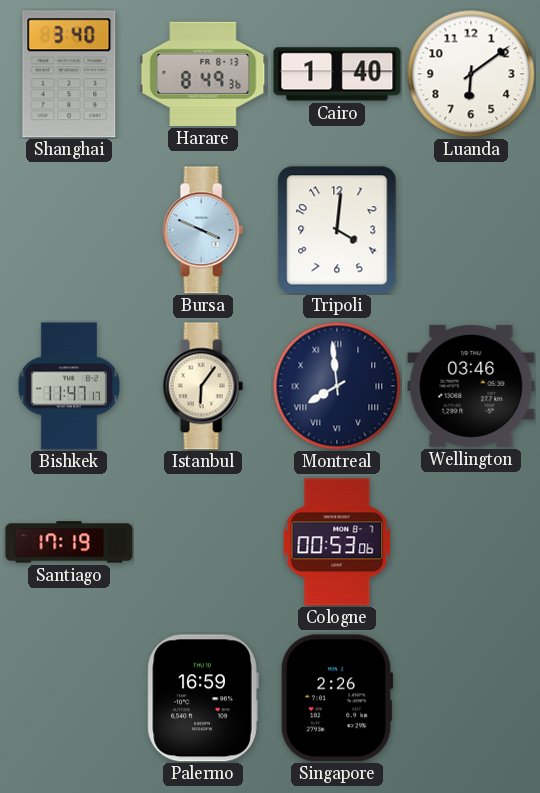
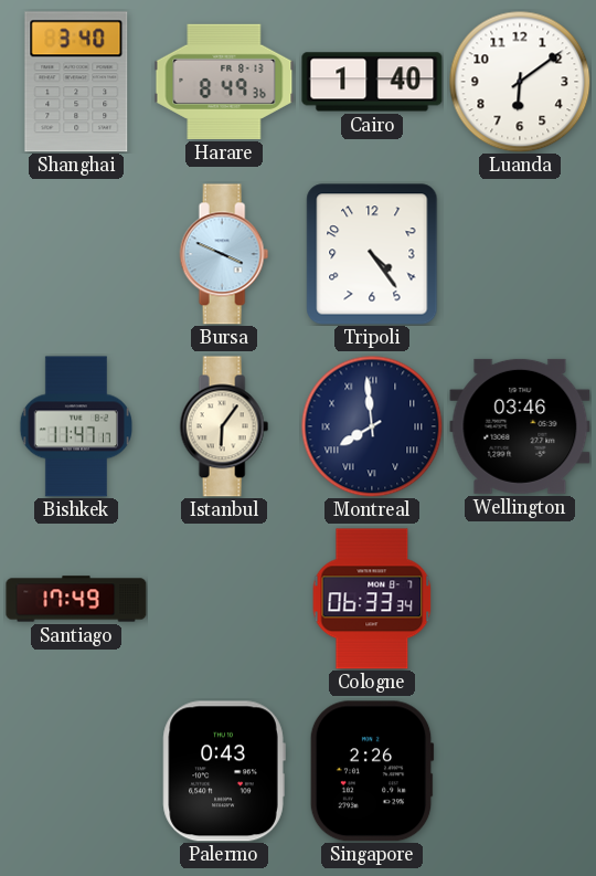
Tripoli: 4:01 -> 4:24
Santiago: 17:19 -> 17:49
Cologne: 00:53 -> 06:33
Palermo: 16:59 -> 0:43
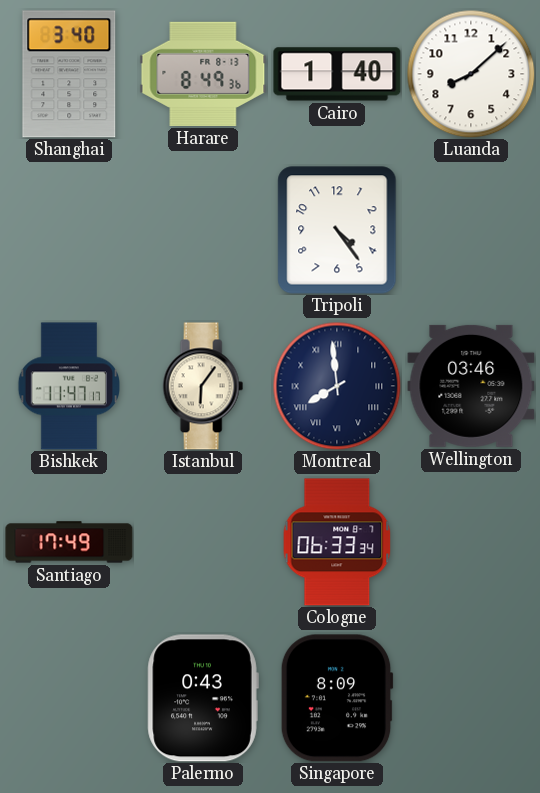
Luanda: 6:09 -> 8:08
Bursa: 3:49 -> none
Singapore: 2:26 -> 8:09
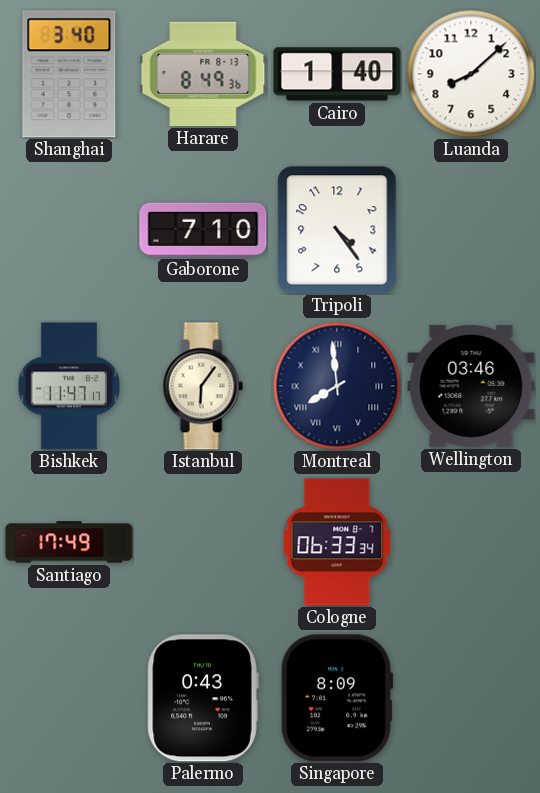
Gaborone: none -> 7:10
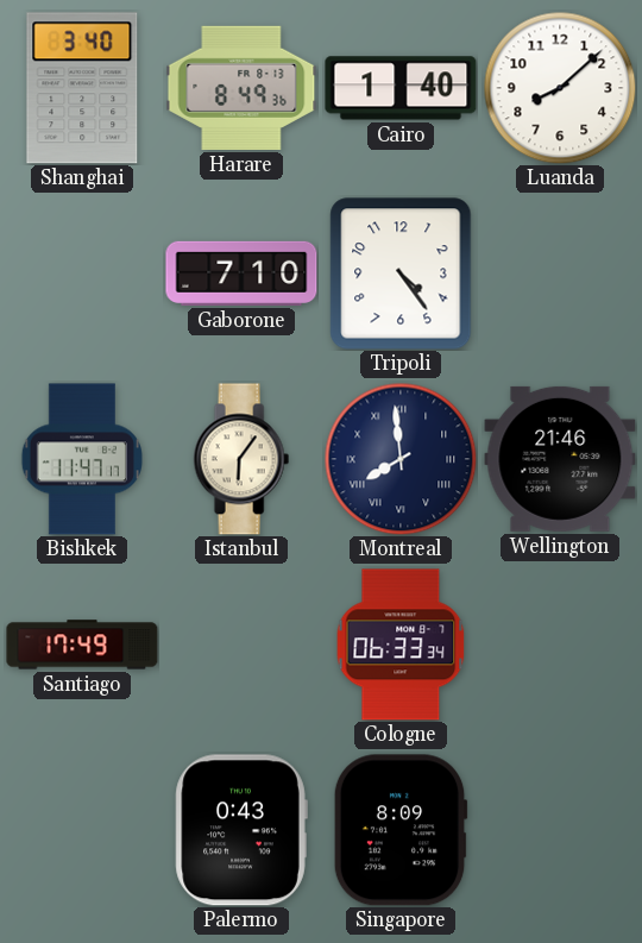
Wellington: 03:46 -> 21:46
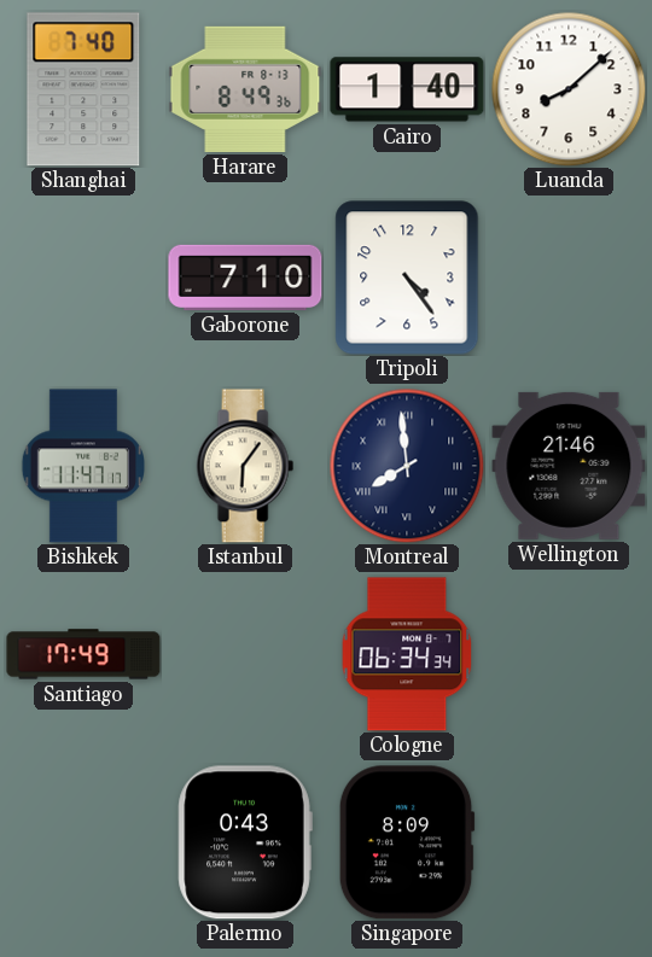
Shanghai: 3:40 -> 7:40
Cologne: 06:33 -> 06:34
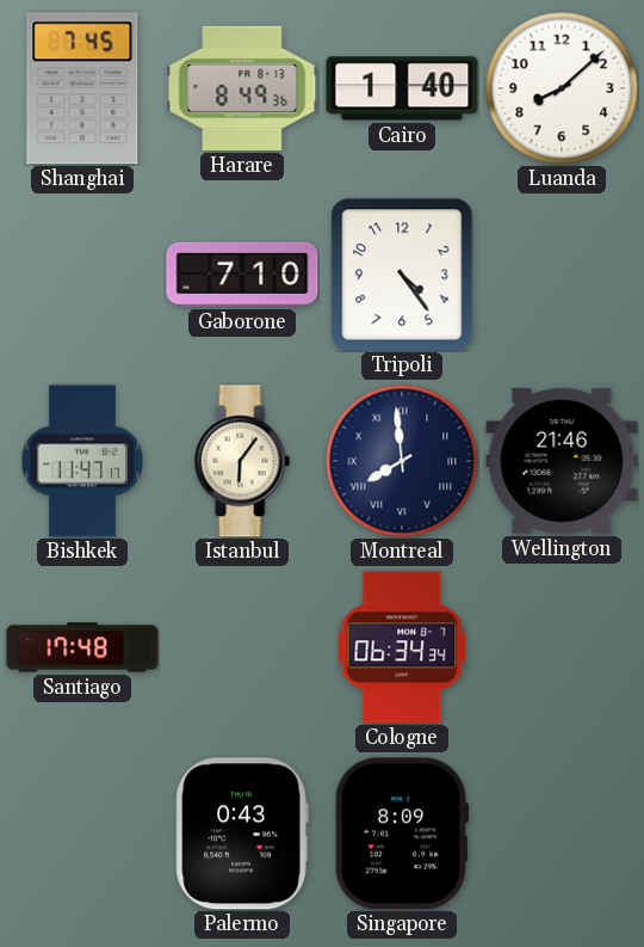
Shanghai: 7:40 -> 7:45
Santiago: 17:49 -> 17:48
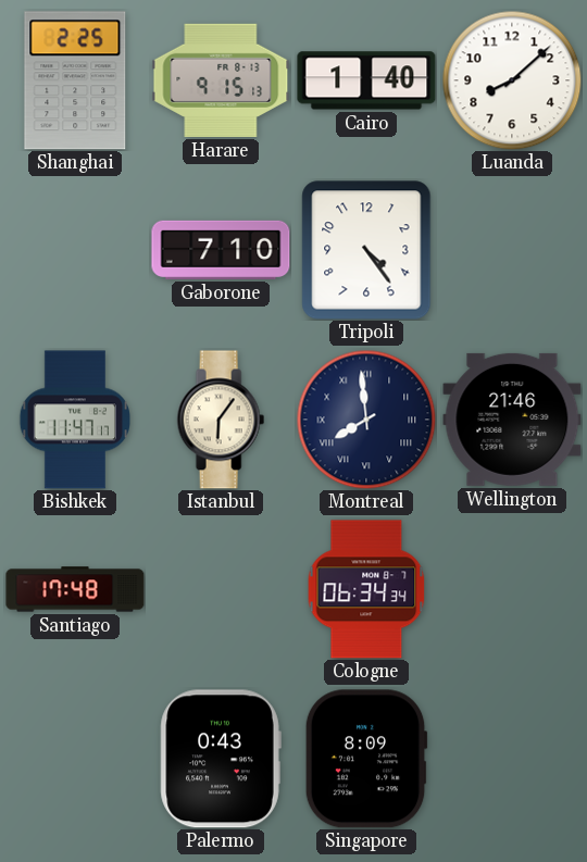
Shanghai: 7:45 -> 2:25
Harare: 8:49 -> 9:15
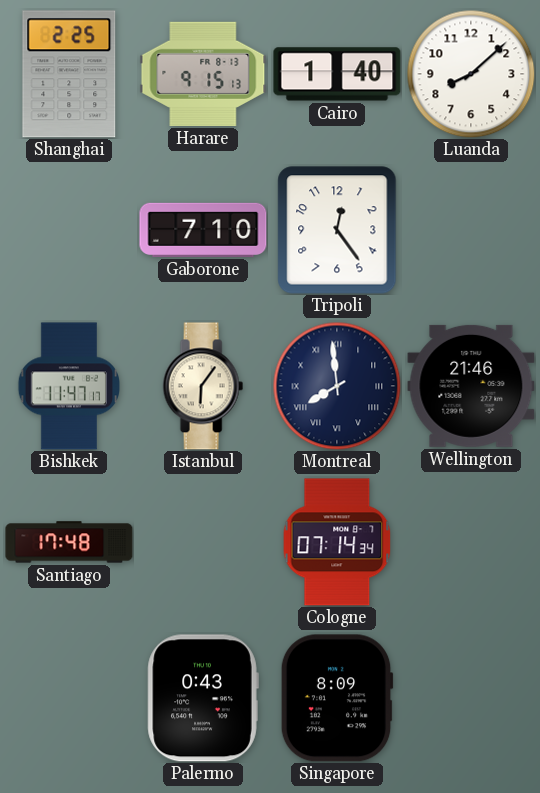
Tripoli: 4:24 -> 12:24
Cologne: 06:34 -> 07:14
